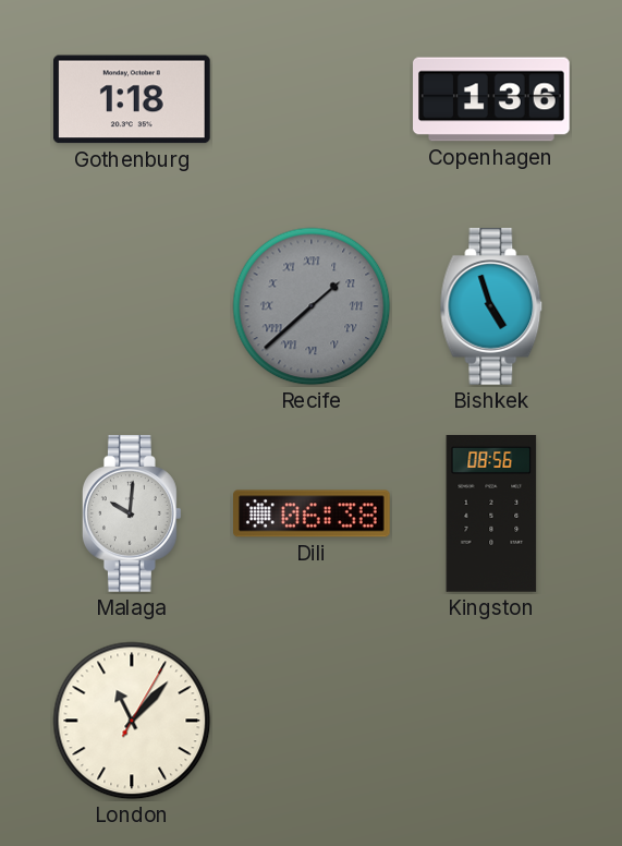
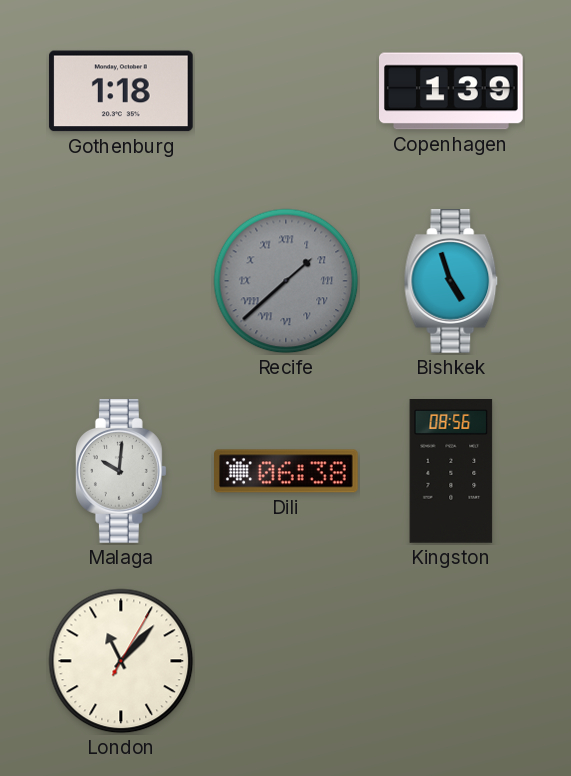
Copenhagen: 1:36 -> 1:39
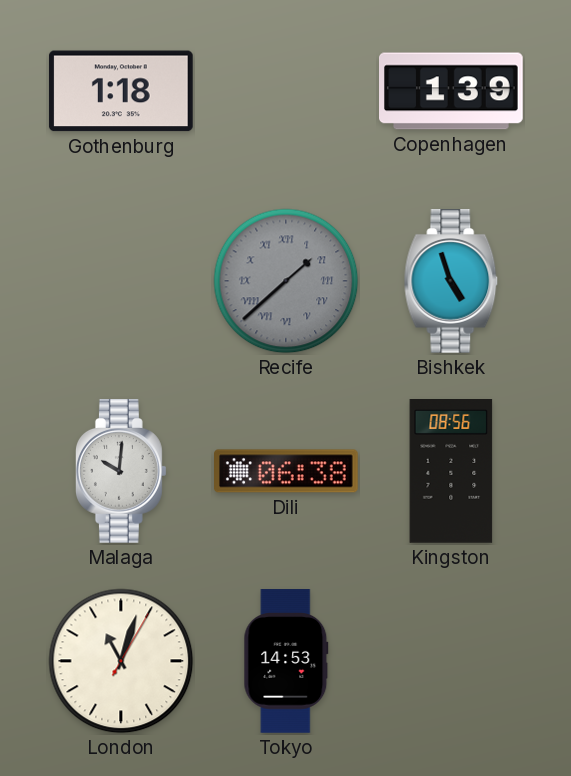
London: 11:07 -> 11:03
Tokyo: none -> 14:53
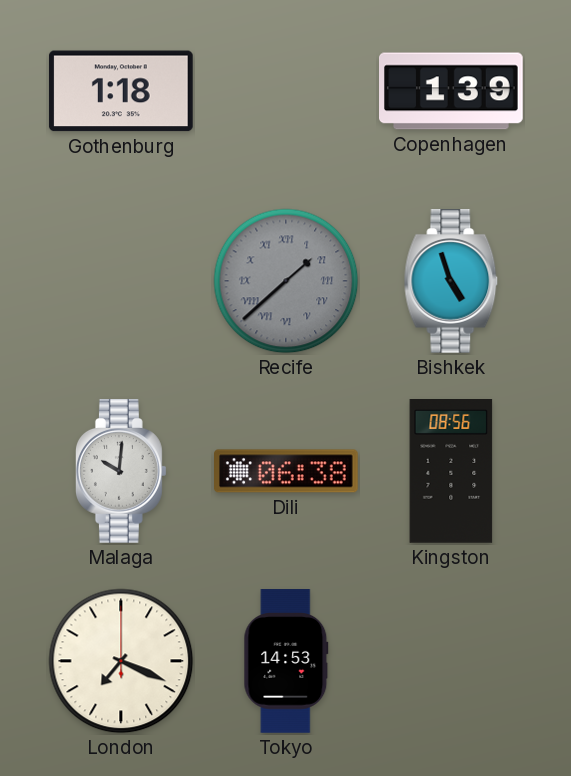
London: 11:03 -> 7:19
